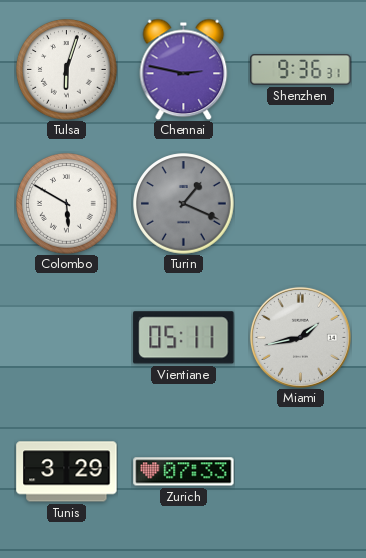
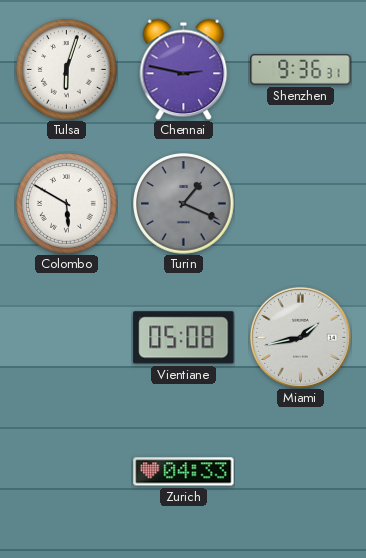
Vientiane: 05:11 -> 05:08
Tunis: 3:29 -> none
Zurich: 07:33 -> 04:33
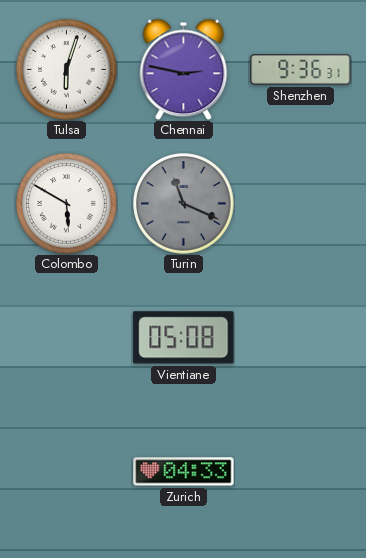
Turin: 1:19 -> 11:19
Miami: 1:43 -> none
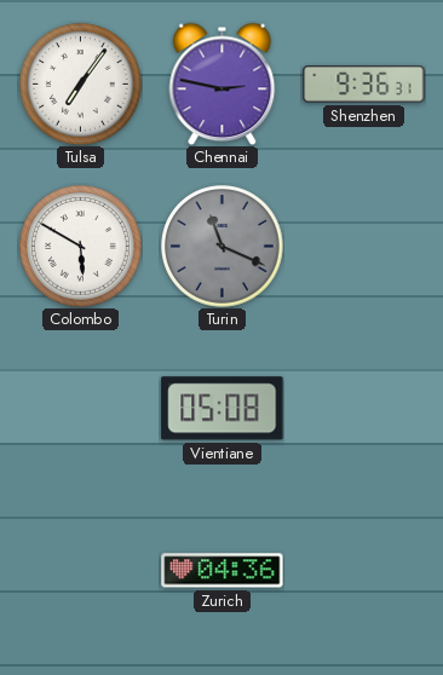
Tulsa: 6:03 -> 7:06
Zurich: 04:33 -> 04:36
